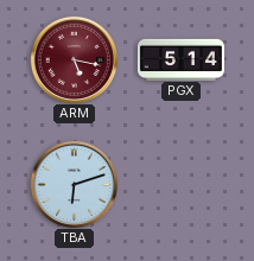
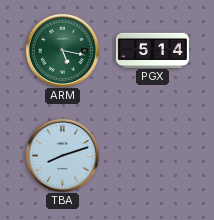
ARM dial: burgundy -> green
TBA: 6:12 -> 8:12
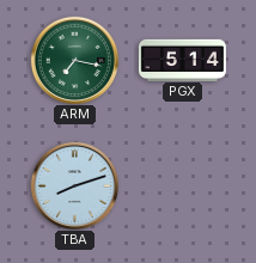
ARM: 5:17 -> 7:17
